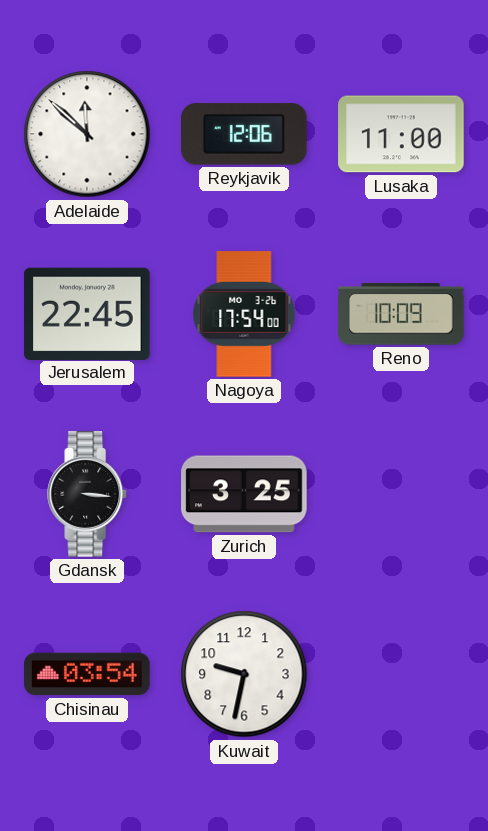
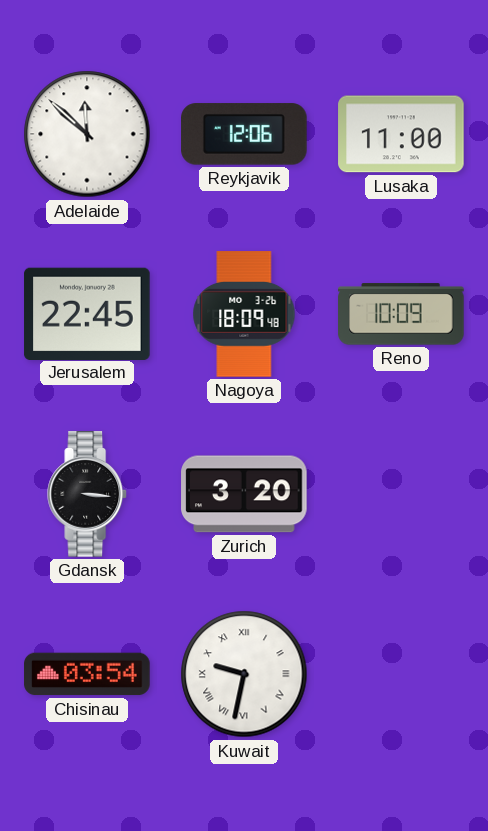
Nagoya: 17:54 -> 18:09
Zurich: 3:25 -> 3:20
Kuwait numerals: Arabic -> Roman
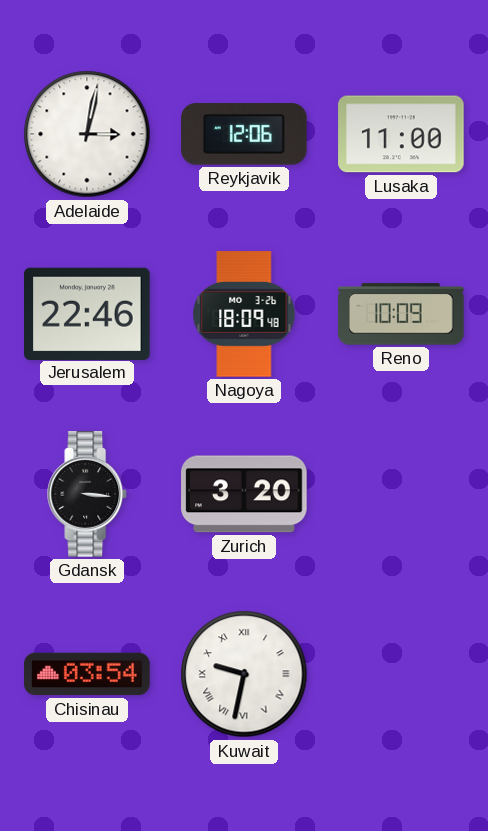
Adelaide: 11:52 -> 3:02
Jerusalem: 22:45 -> 22:46
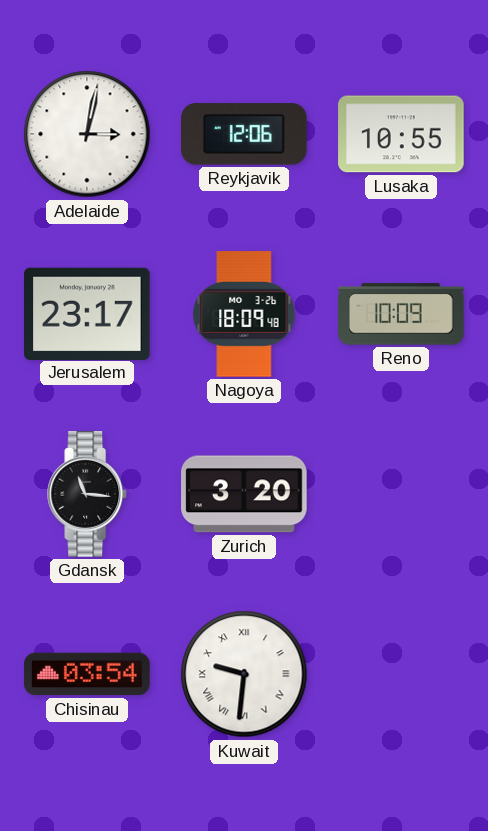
Lusaka: 11:00 -> 10:55
Jerusalem: 22:46 -> 23:17
Gdansk: 3:16 -> 11:16
Kuwait: 9:32 -> 9:31
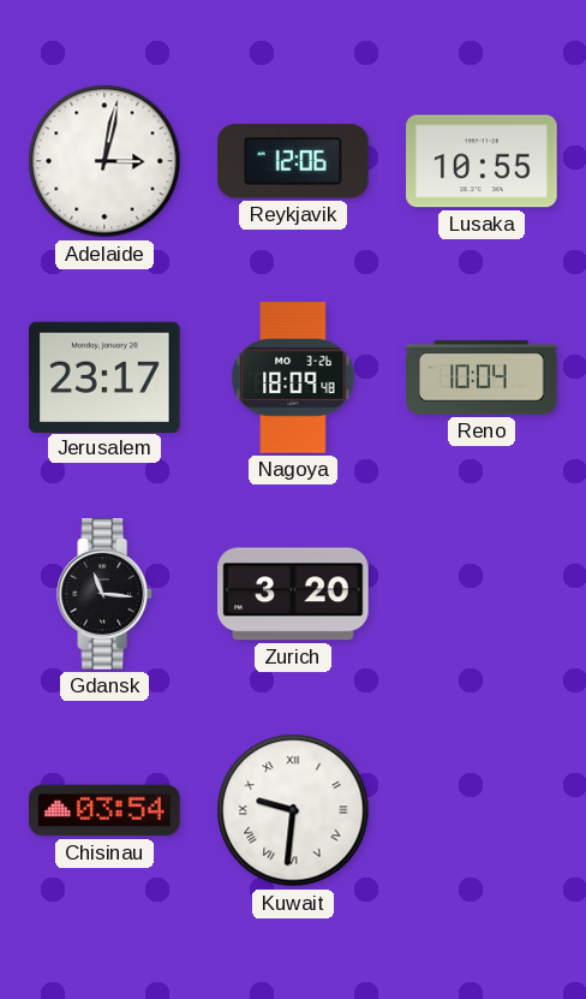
Reno: 10:09 -> 10:04
